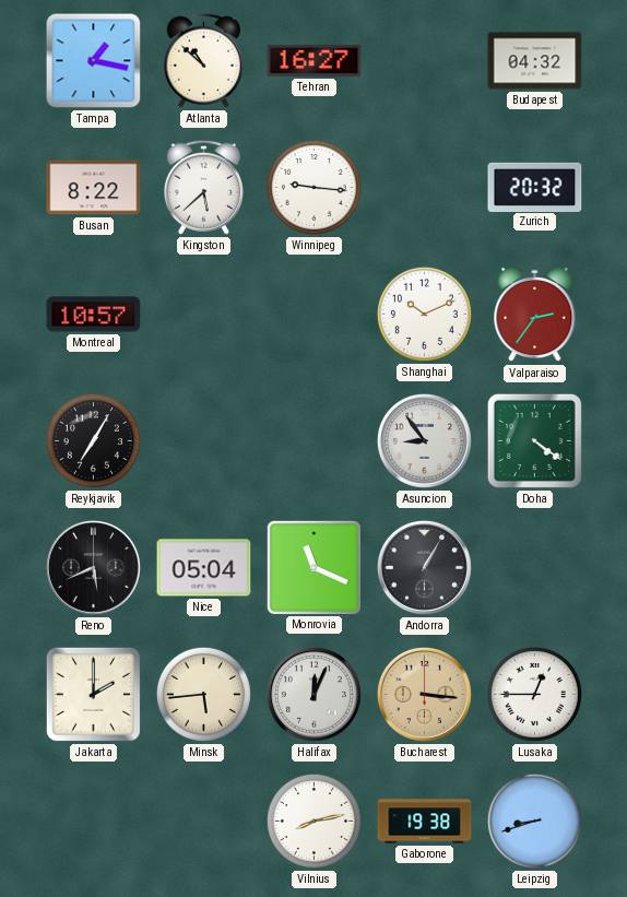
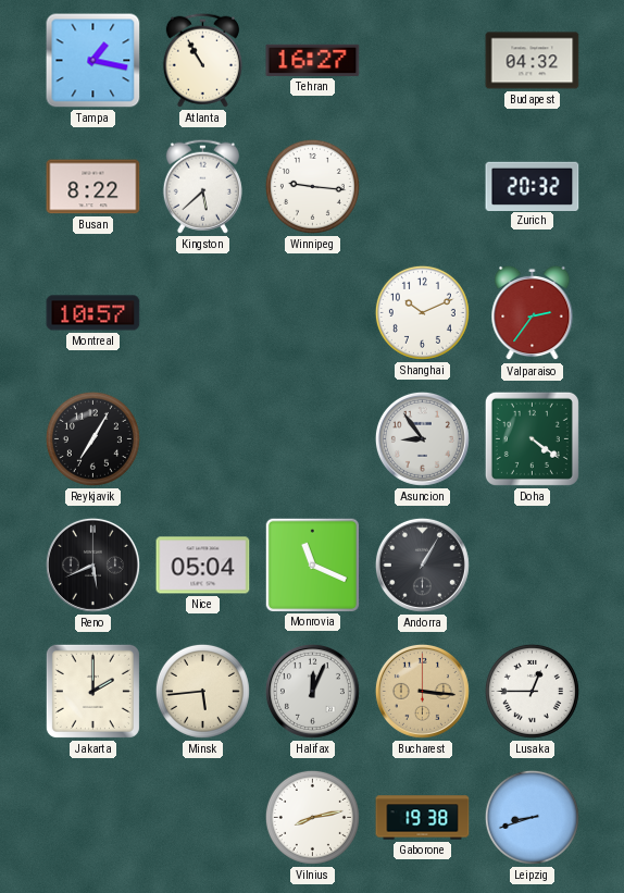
Atlanta: 10:52 -> 10:55
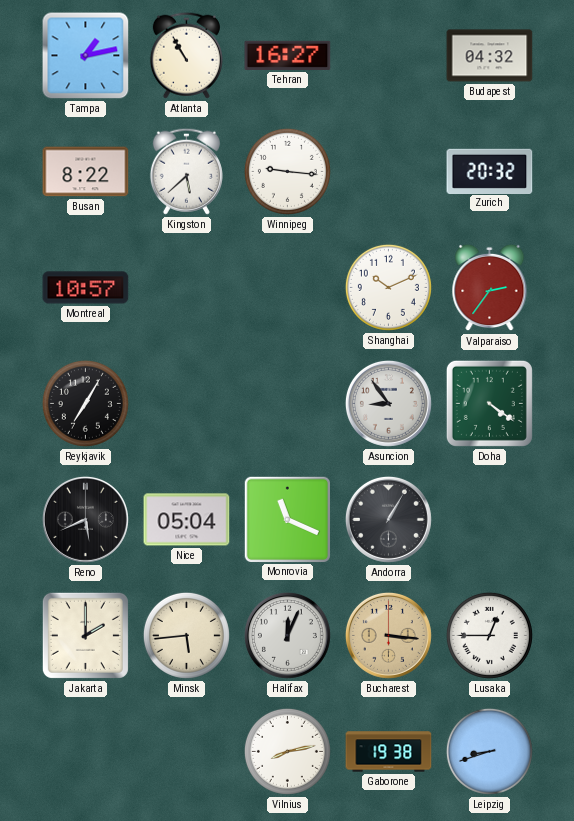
Tampa: 1:17 -> 1:13
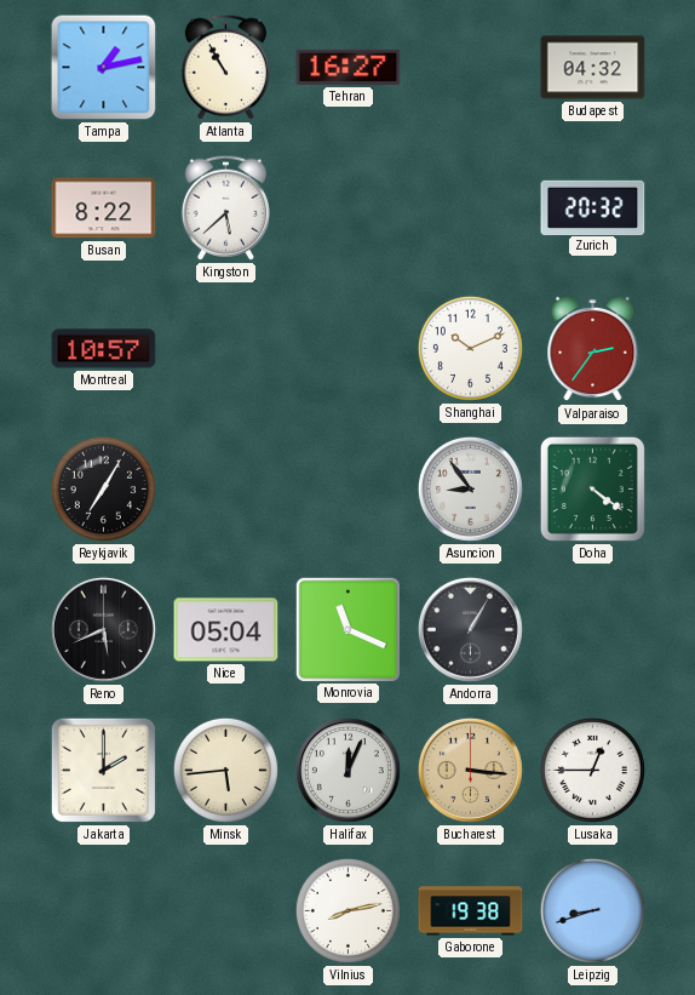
Winnipeg: 9:16 -> none
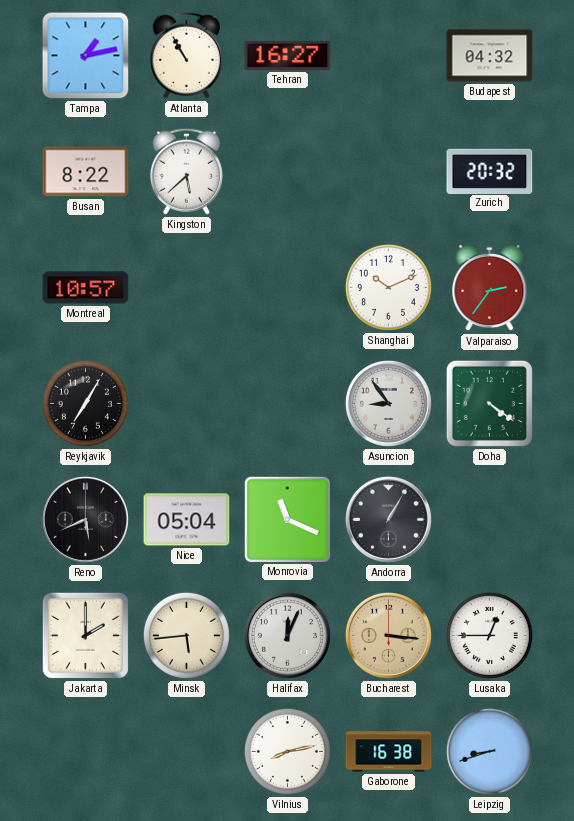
Gaborone: 19:38 -> 16:38
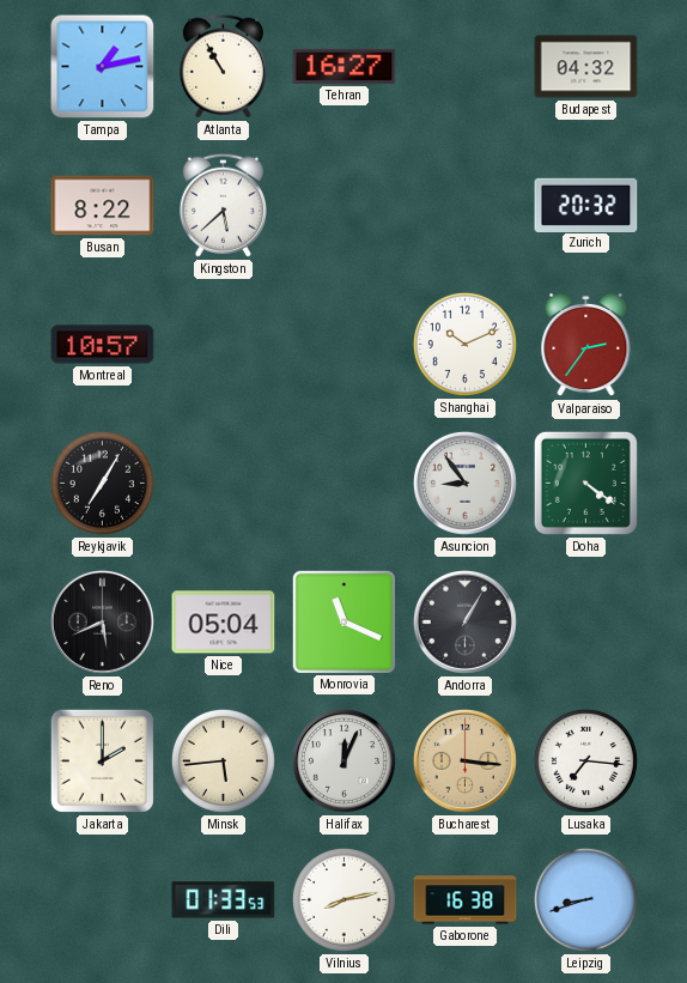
Lusaka: 12:45 -> 7:16
Dili: none -> 01:33
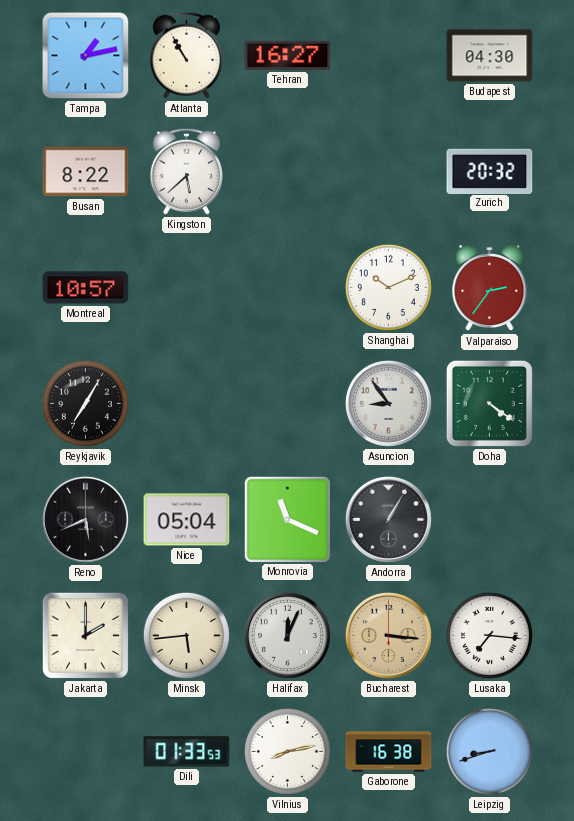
Budapest: 04:32 -> 04:30
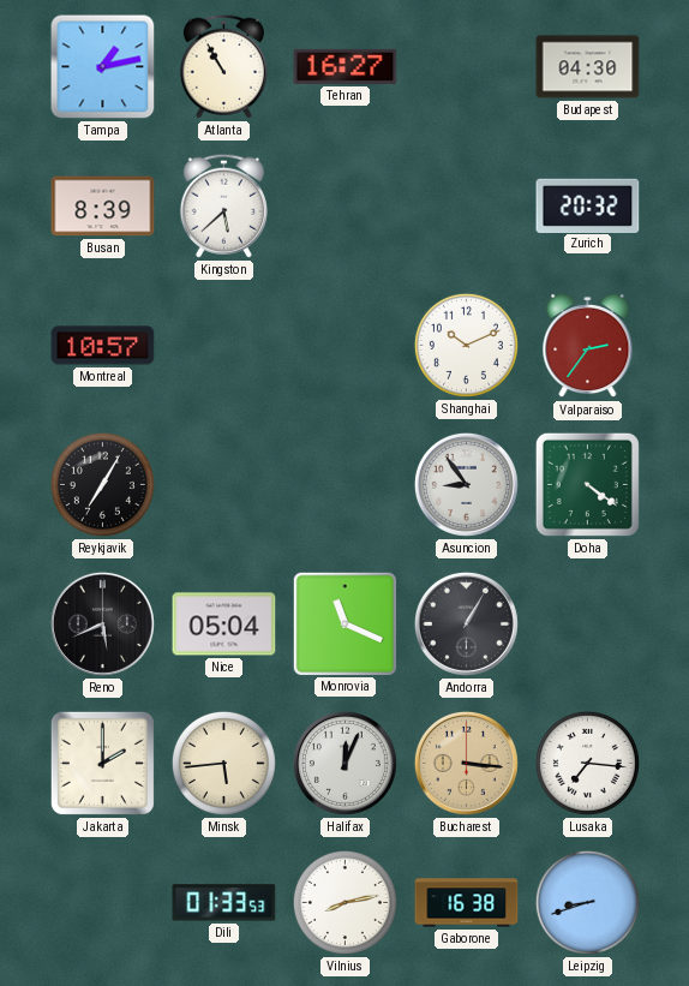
Busan: 8:22 -> 8:39
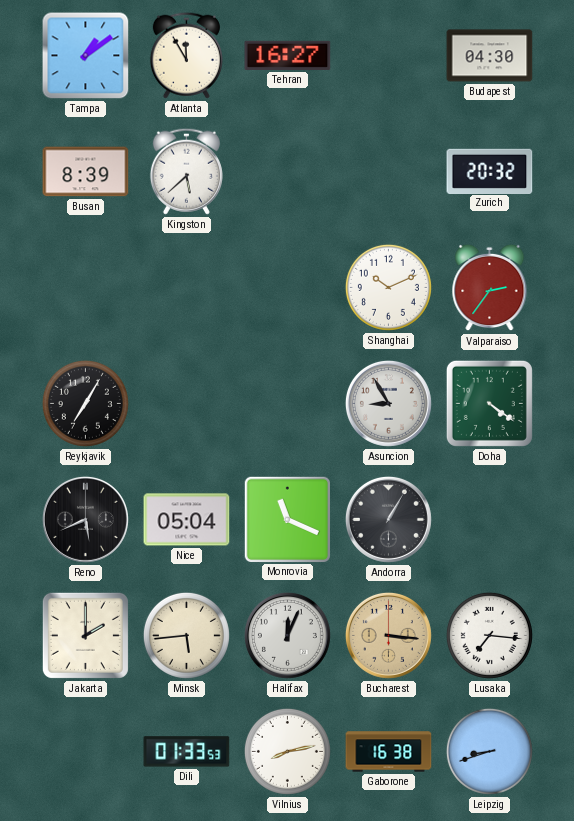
Tampa: 1:13 -> 1:09
Atlanta: 10:55 -> 11:55
Montreal: 10:57 -> none
Asuncion: 8:54 -> 8:55
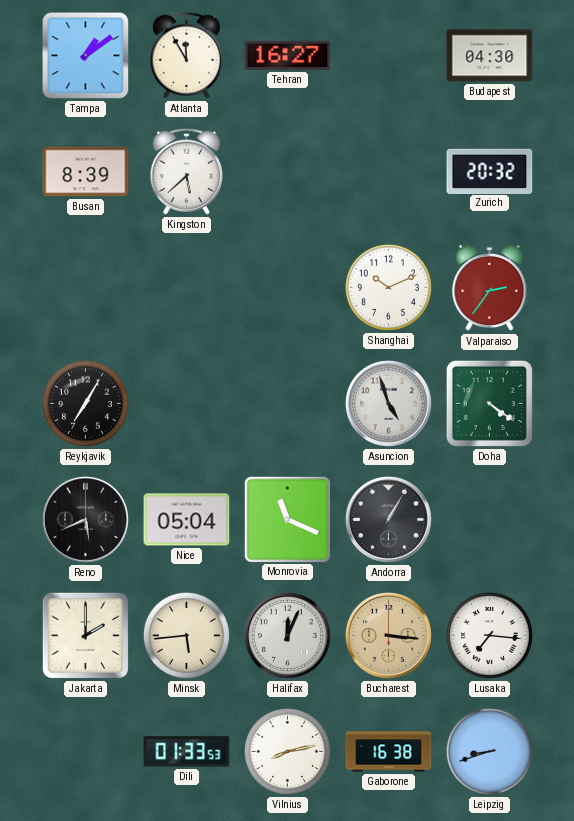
Asuncion: 8:55 -> 4:57
